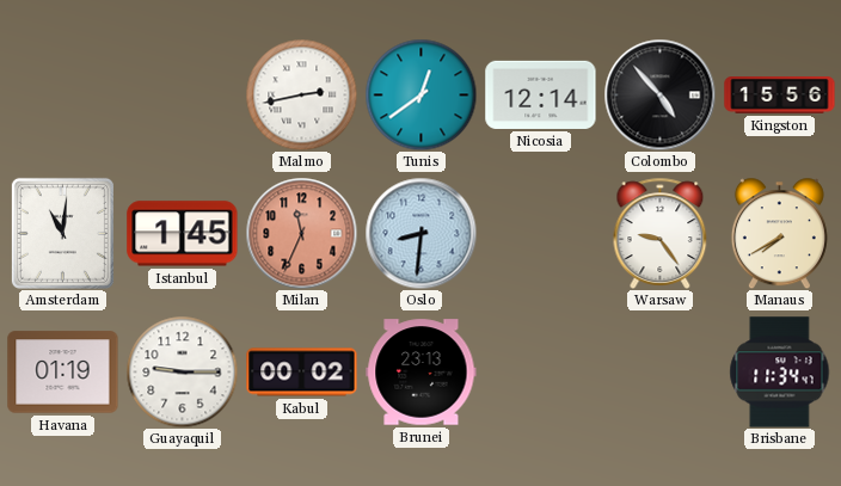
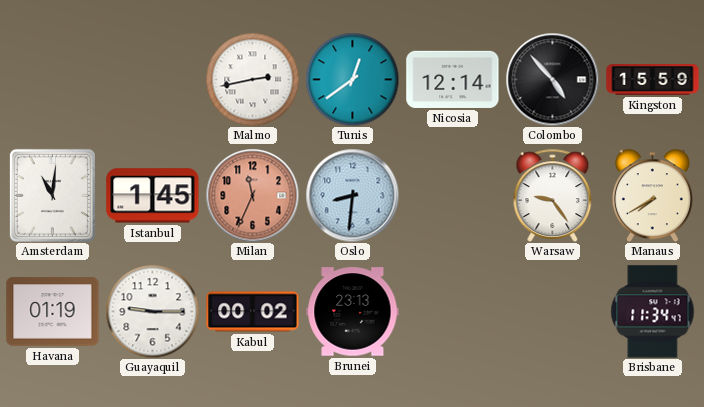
Kingston: 15:56 -> 15:59
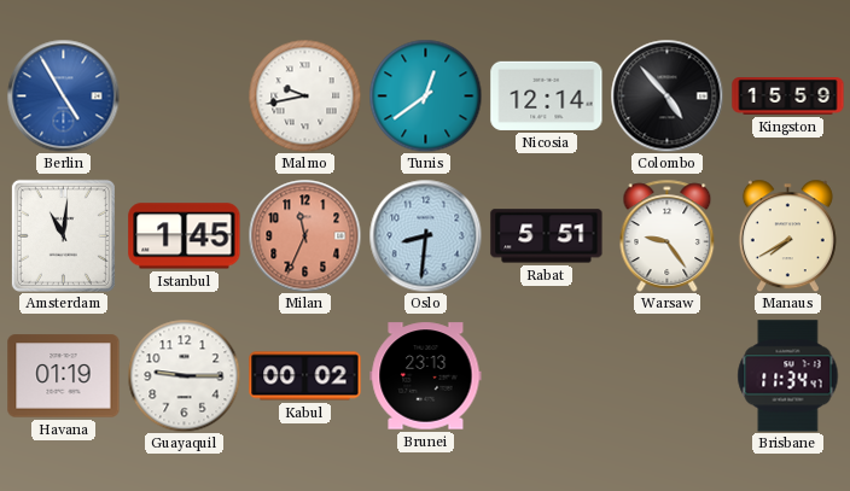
Berlin: none -> 4:55
Malmo: 2:43 -> 9:43
Rabat: none -> 5:51
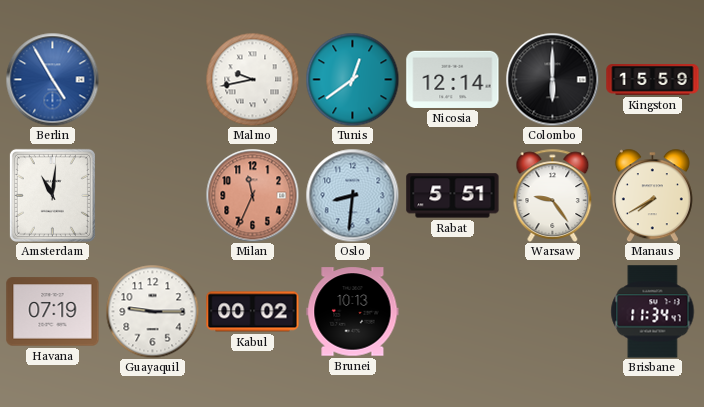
Colombo: 4:53 -> 6:00
Istanbul: 1:45 -> none
Havana: 01:19 -> 07:19
Brunei: 23:13 -> 10:13
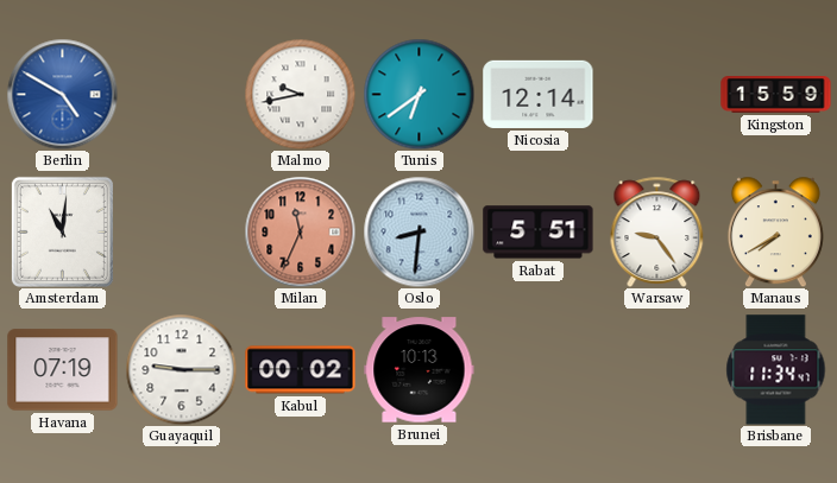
Berlin: 4:55 -> 4:50
Tunis: 12:39 -> 6:39
Colombo: 6:00 -> none
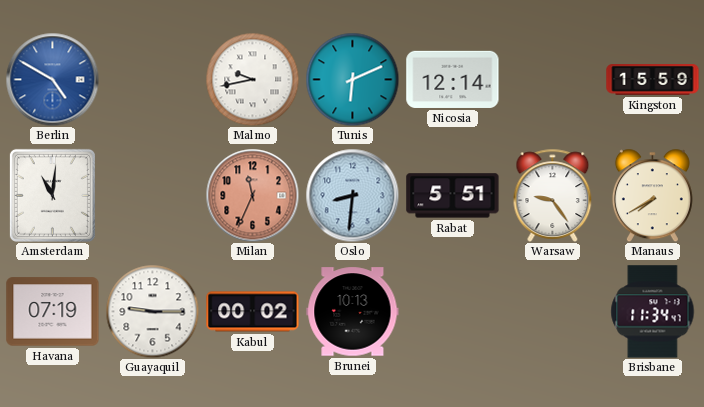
Tunis: 6:39 -> 6:11
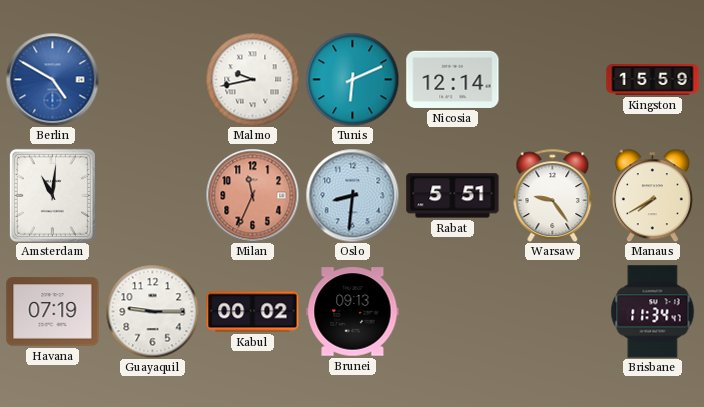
Brunei: 10:13 -> 09:13
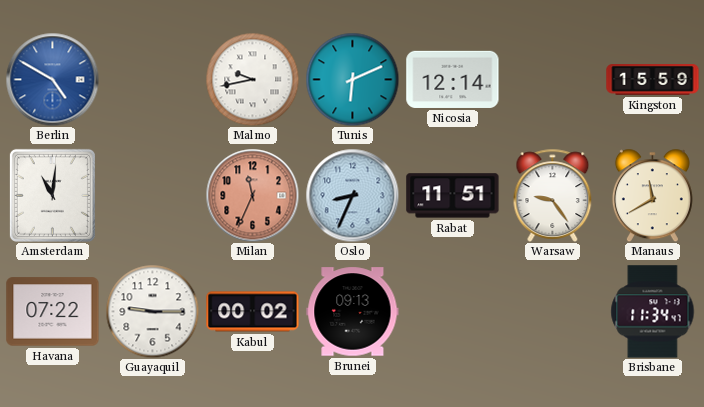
Oslo: 8:31 -> 8:34
Rabat: 5:51 -> 11:51
Manaus: 7:40 -> 11:40
Havana: 07:19 -> 07:22
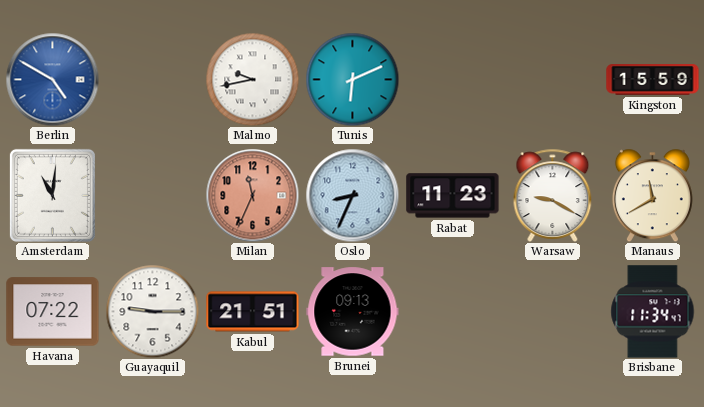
Nicosia: 12:14 -> none
Rabat: 11:51 -> 11:23
Warsaw: 9:24 -> 9:20
Kabul: 00:02 -> 21:51
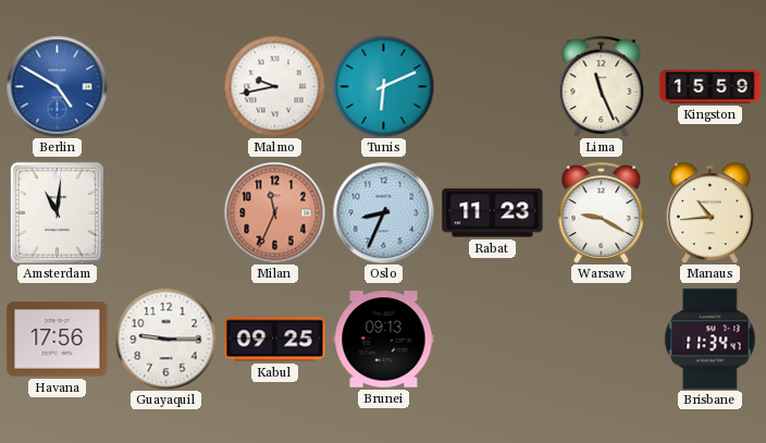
Lima: none -> 11:26
Manaus: 11:40 -> 10:44
Havana: 07:22 -> 17:56
Kabul: 21:51 -> 09:25
